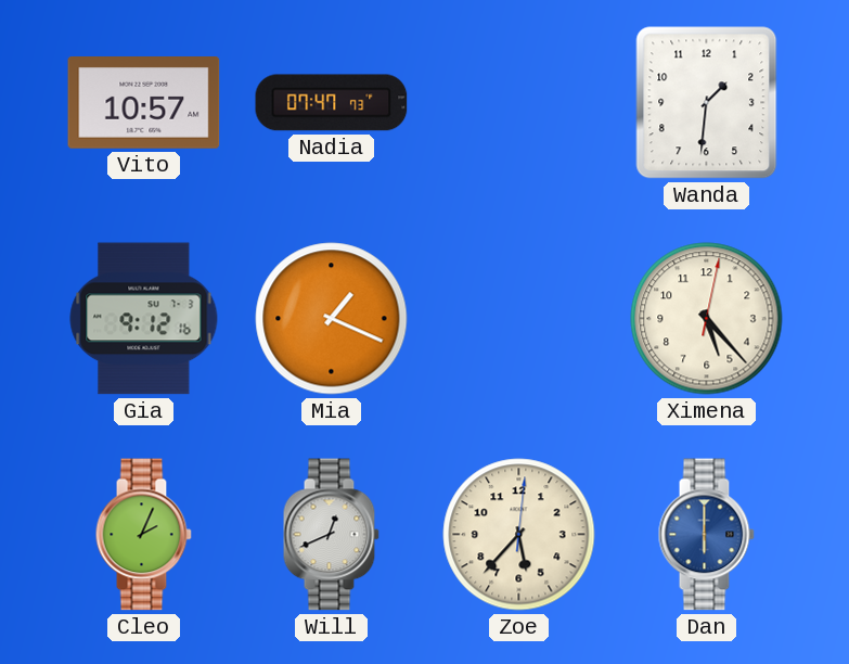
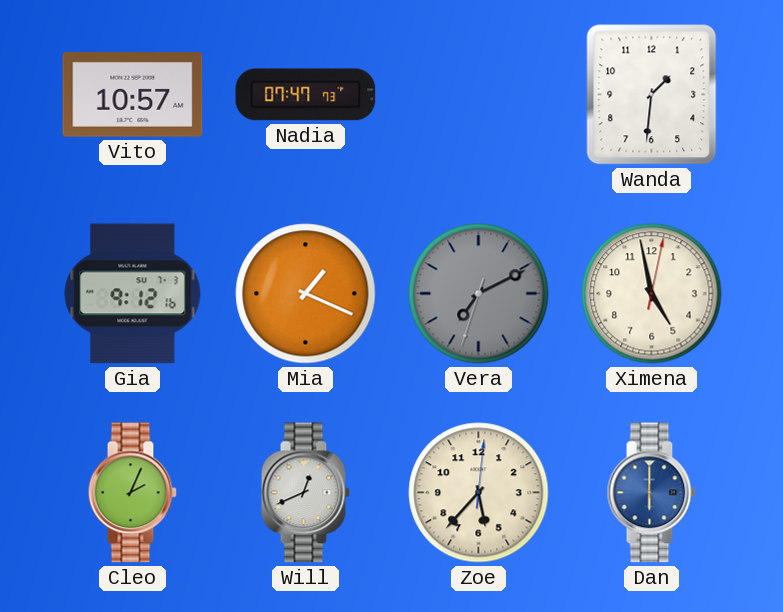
Vera: none -> 7:10
Ximena: 5:23 -> 4:58
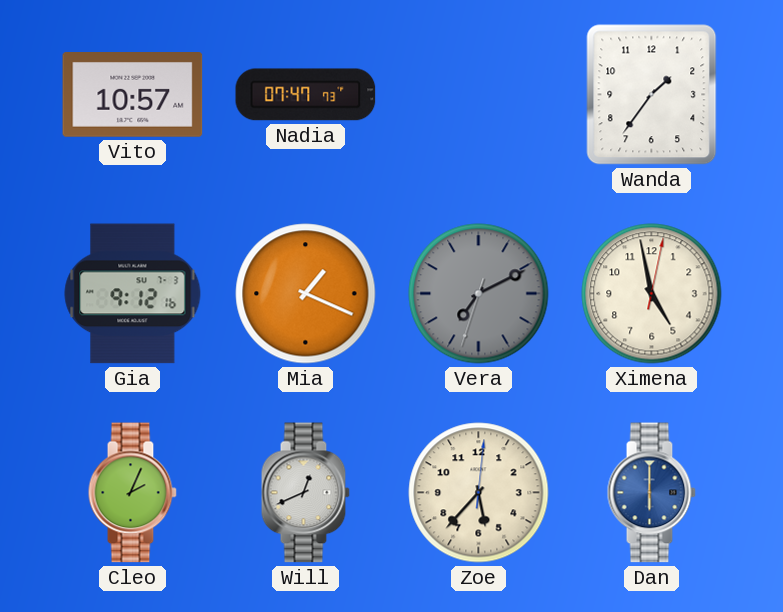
Wanda: 1:31 -> 1:36
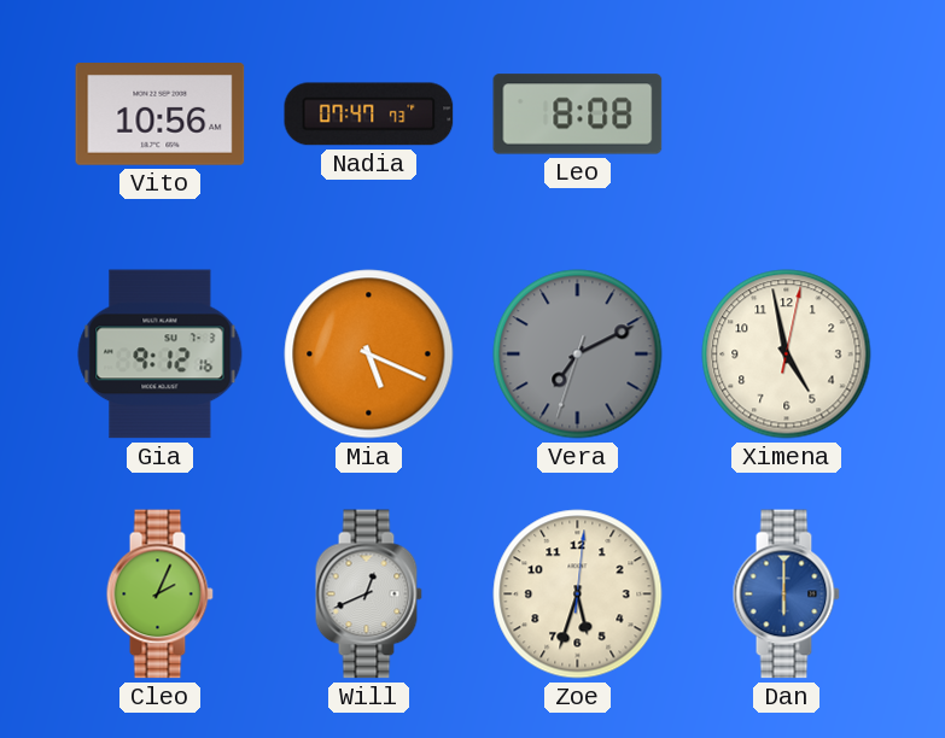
Vito: 10:57 -> 10:56
Leo: none -> 8:08
Wanda: 1:36 -> none
Mia: 1:19 -> 5:19
Zoe: 5:37 -> 5:33
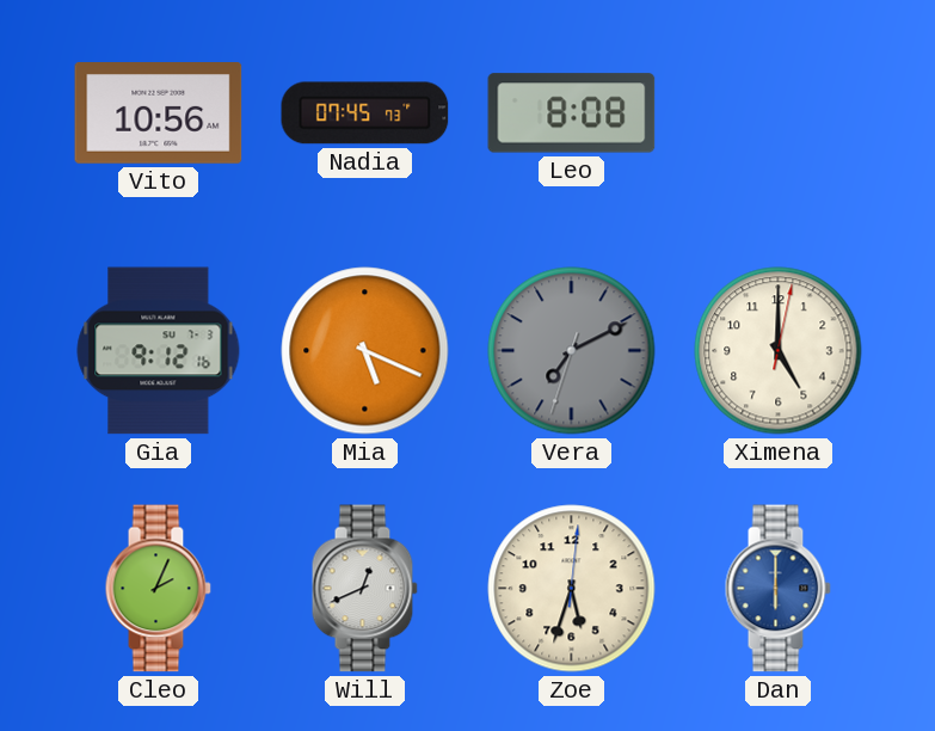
Nadia: 07:47 -> 07:45
Ximena: 4:58 -> 5:00
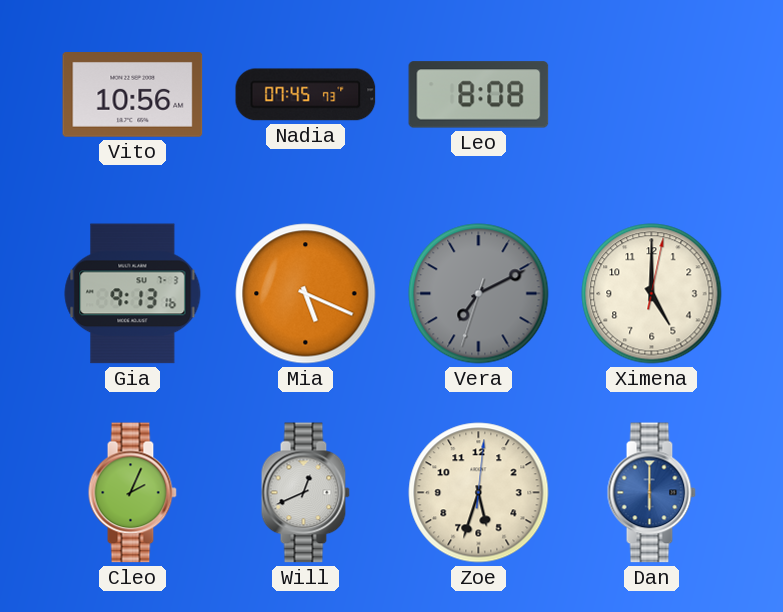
Gia: 9:12 -> 9:13
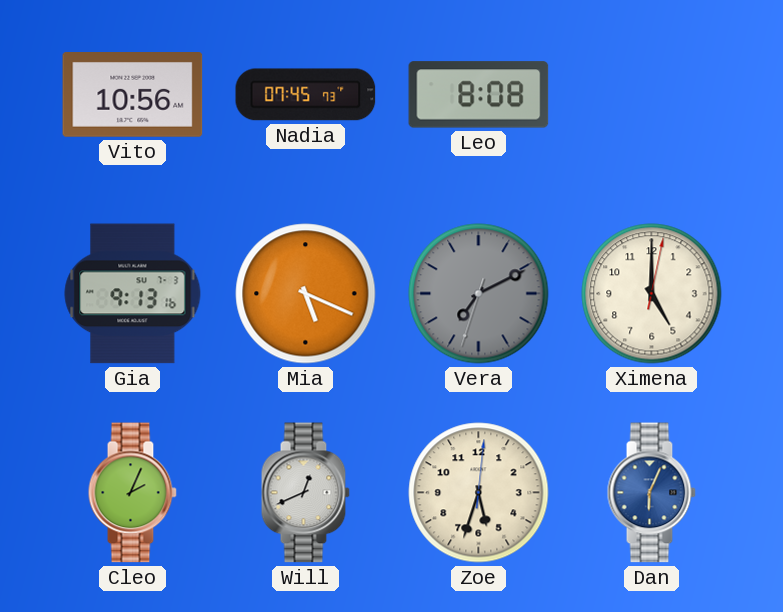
Dan: 6:00 -> 6:04
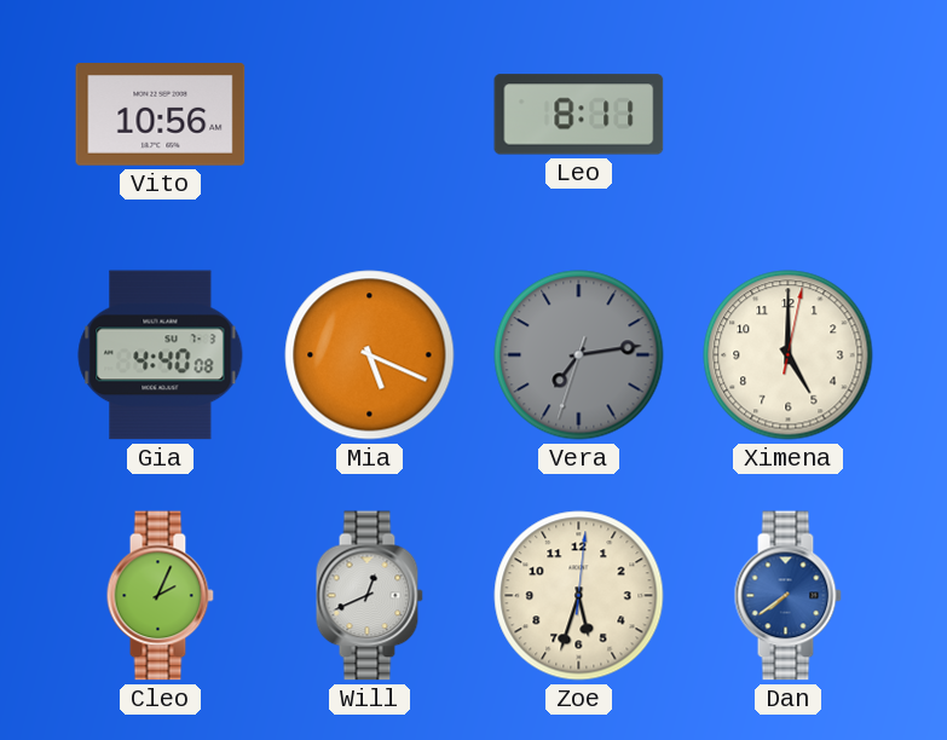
Nadia: 07:45 -> none
Leo: 8:08 -> 8:11
Gia: 9:13 -> 4:40
Vera: 7:10 -> 7:13
Dan: 6:04 -> 7:39
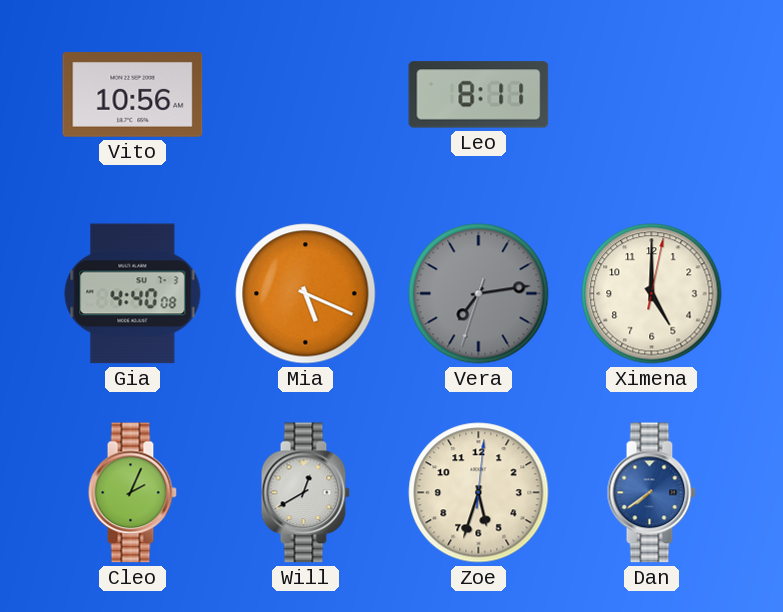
Will: 12:41 -> 12:40
